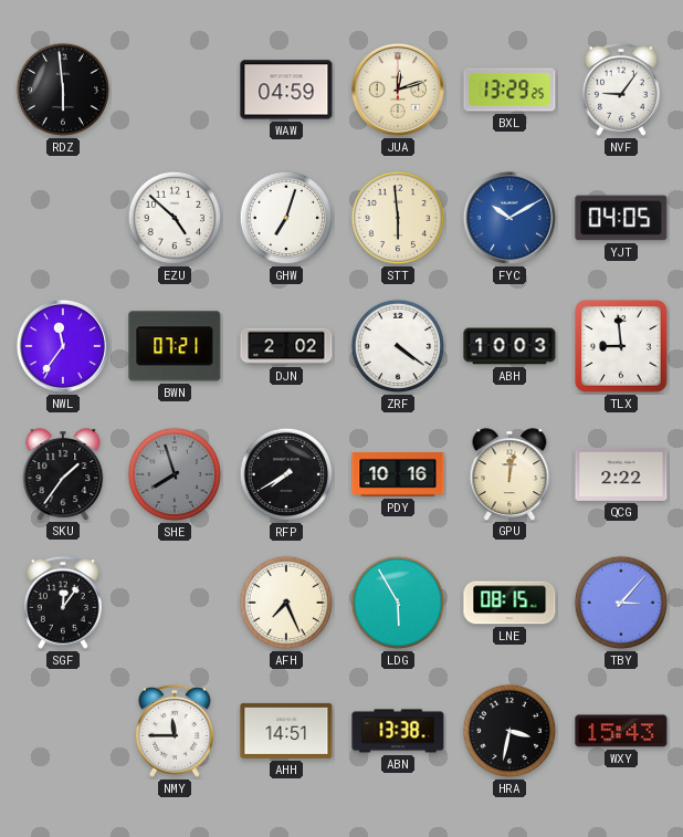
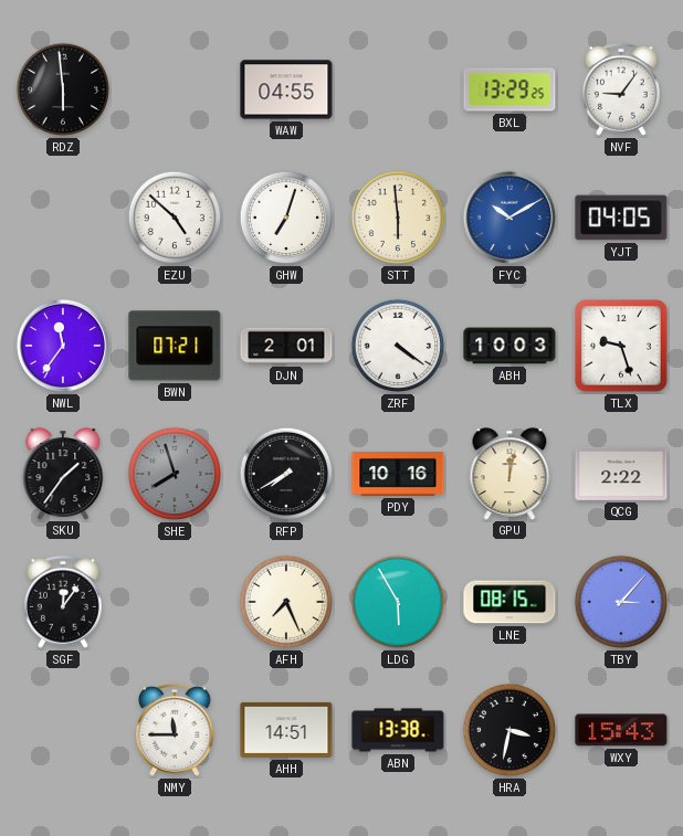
WAW: 04:59 -> 04:55
JUA: 12:12 -> none
DJN: 2:02 -> 2:01
TLX: 8:59 -> 9:27
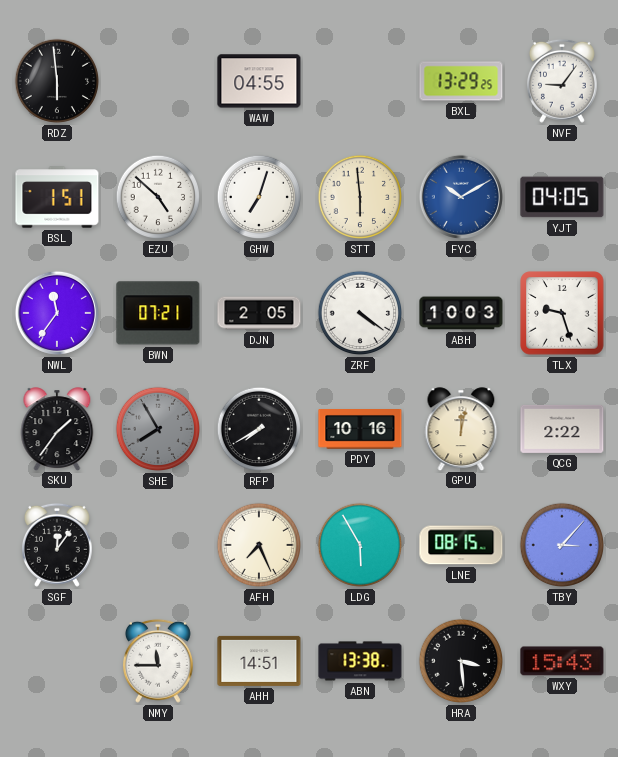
BSL: none -> 1:51
DJN: 2:01 -> 2:05
SHE: 7:57 -> 7:55
HRA: 3:32 -> 3:29
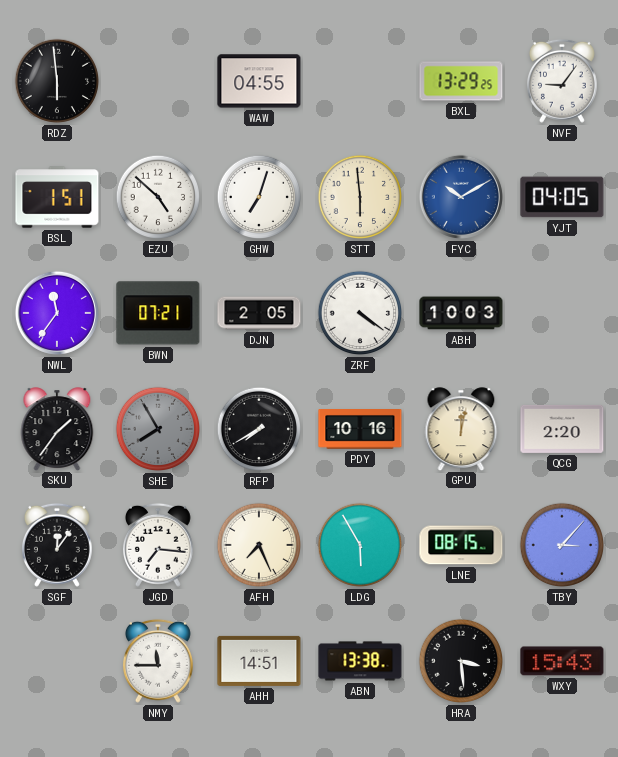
TLX: 9:27 -> none
QCG: 2:22 -> 2:20
JGD: none -> 7:16
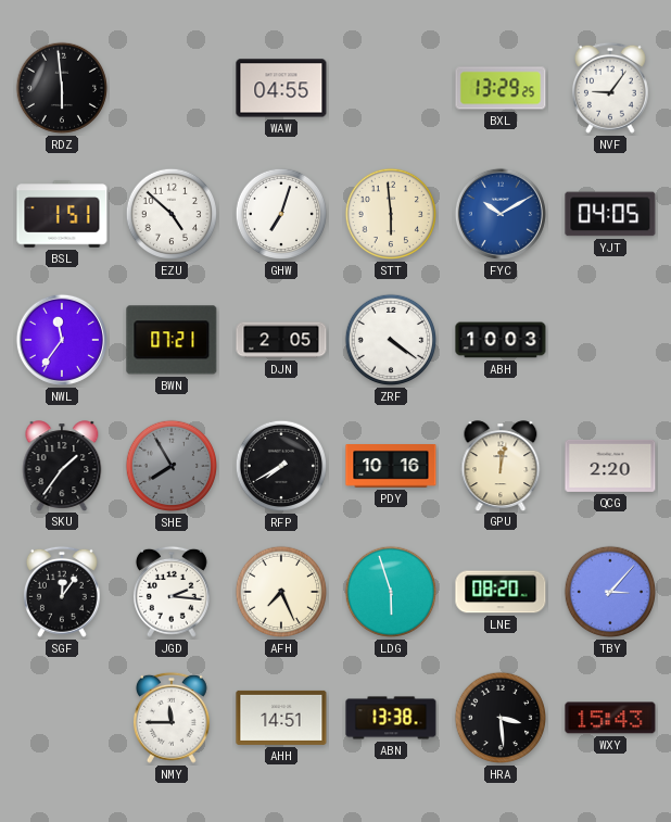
JGD: 7:16 -> 2:16
LDG: 5:55 -> 5:57
LNE: 08:15 -> 08:20
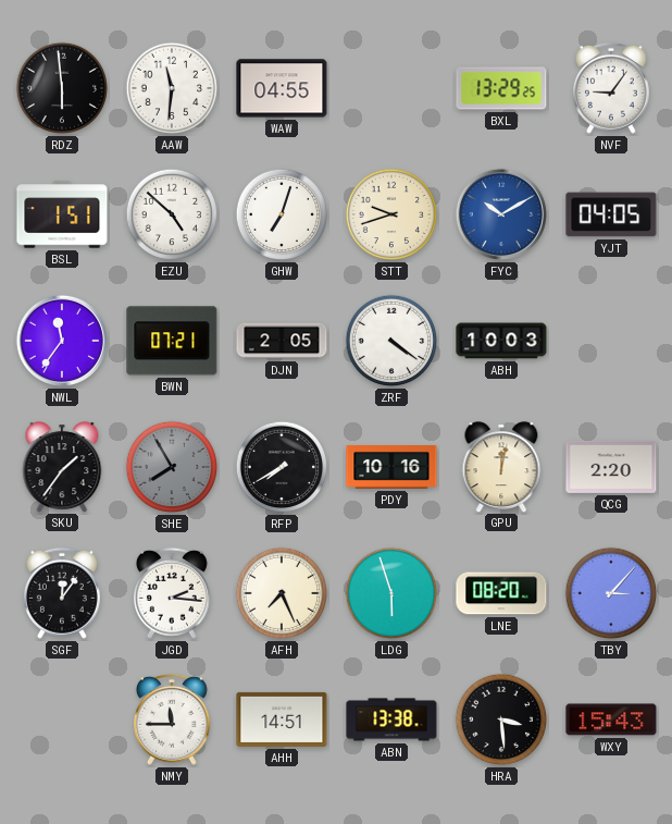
AAW: none -> 11:31
STT: 5:59 -> 9:42
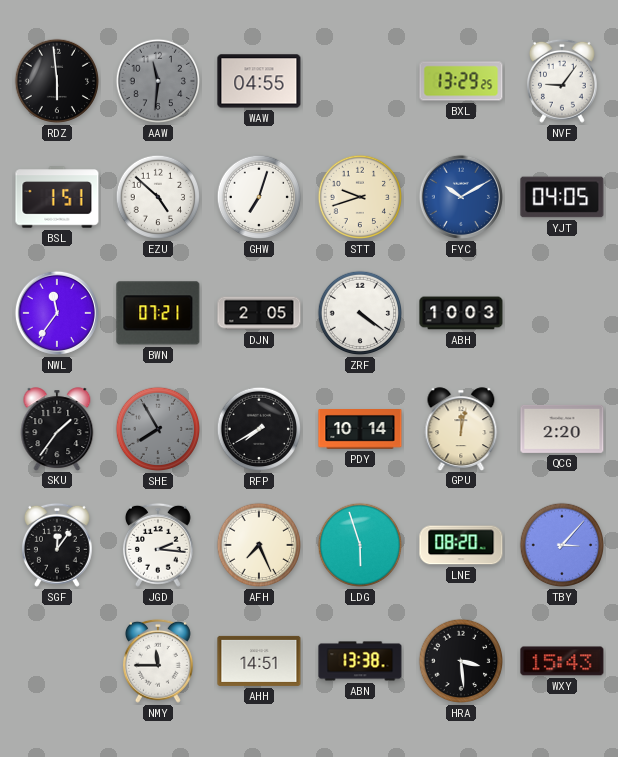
AAW dial: white -> grey
PDY: 10:16 -> 10:14
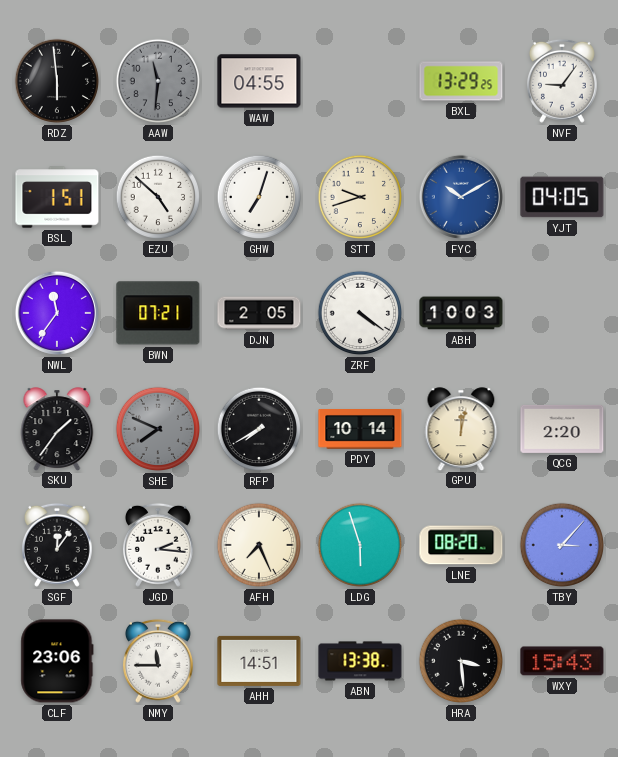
SHE: 7:55 -> 7:49
CLF: none -> 23:06
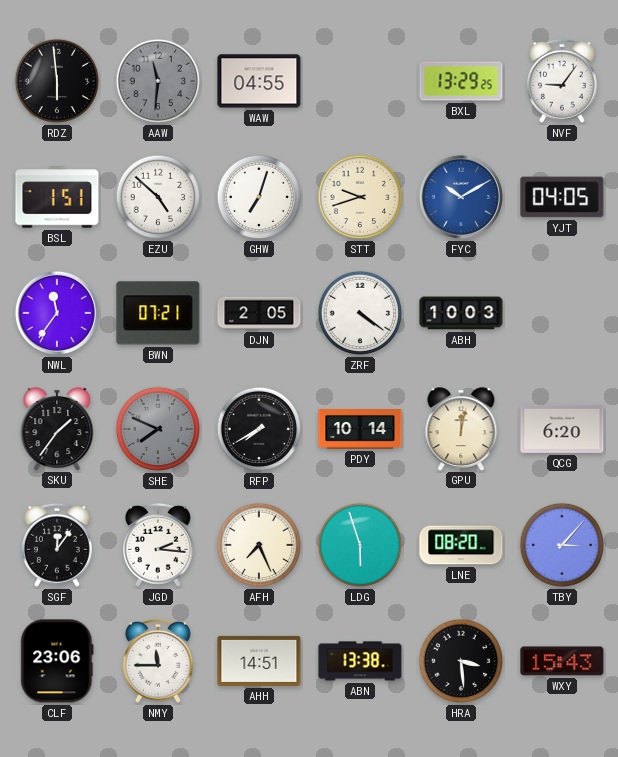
QCG: 2:20 -> 6:20
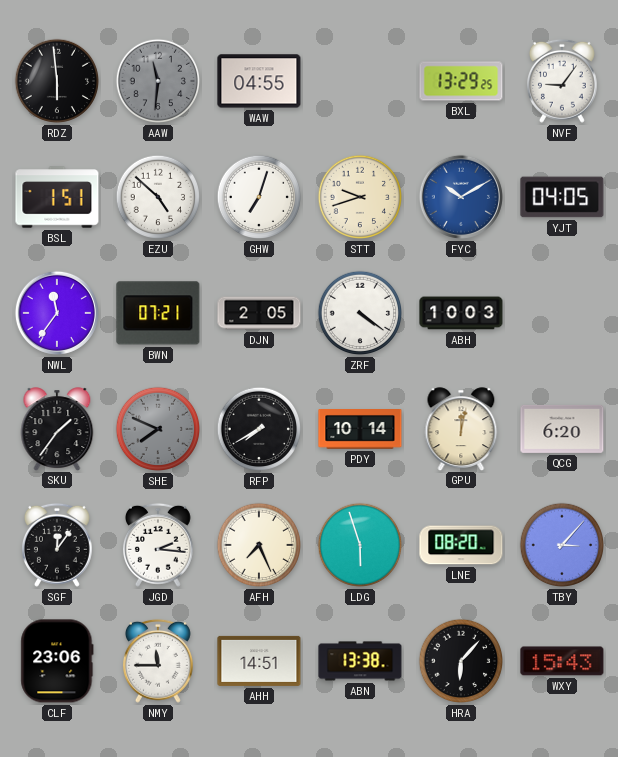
HRA: 3:29 -> 6:07
